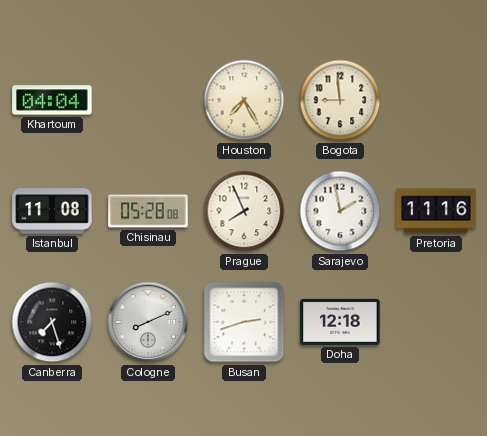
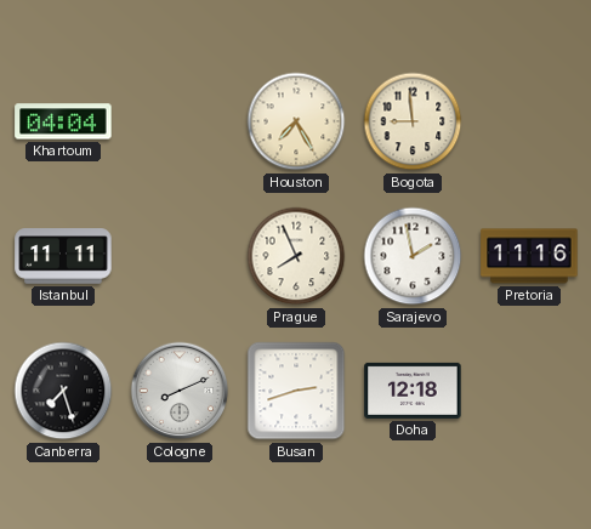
Istanbul: 11:08 -> 11:11
Chisinau: 05:28 -> none
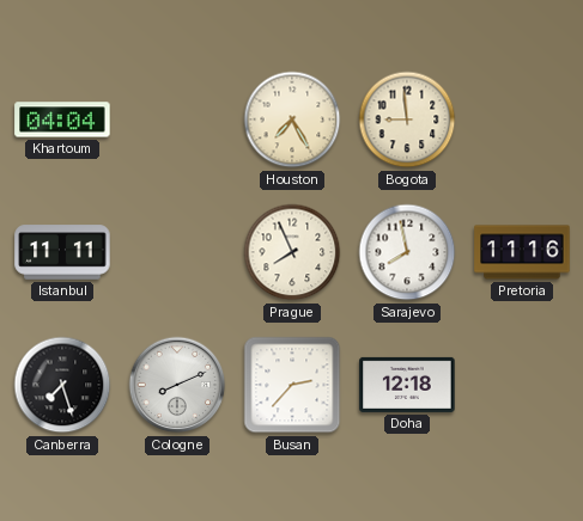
Sarajevo: 1:58 -> 7:58
Busan: 2:42 -> 2:37
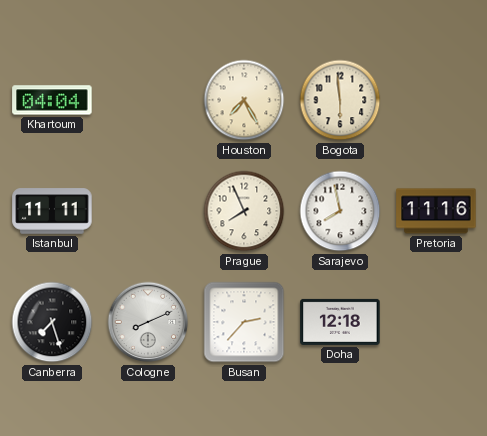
Bogota: 8:59 -> 5:59
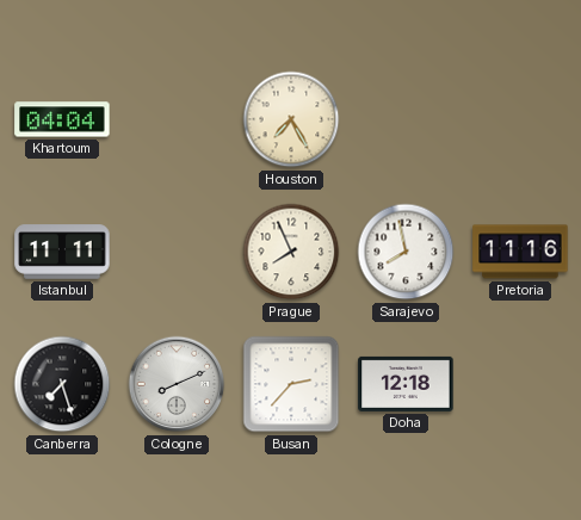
Bogota: 5:59 -> none
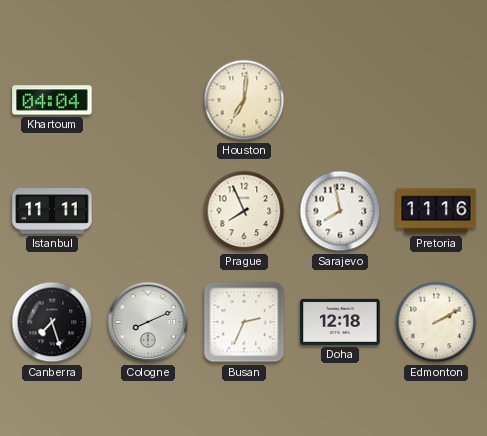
Houston: 7:25 -> 7:01
Busan: 2:37 -> 2:34
Edmonton: none -> 2:10
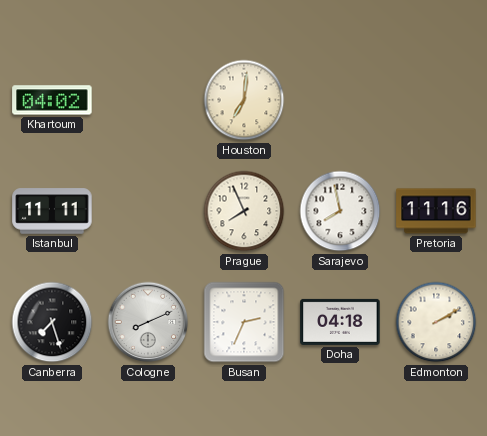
Khartoum: 04:04 -> 04:02
Doha: 12:18 -> 04:18
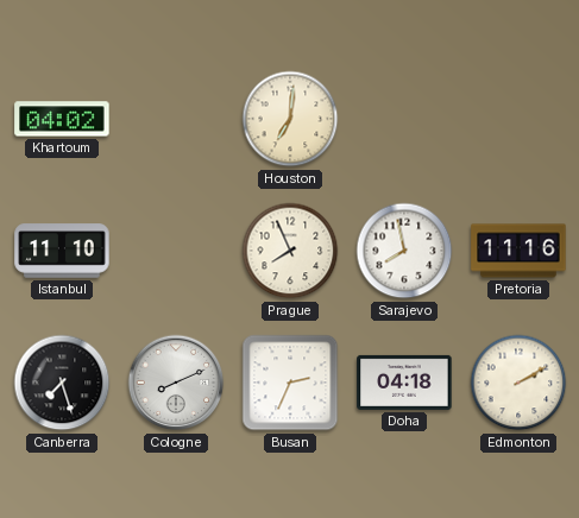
Istanbul: 11:11 -> 11:10
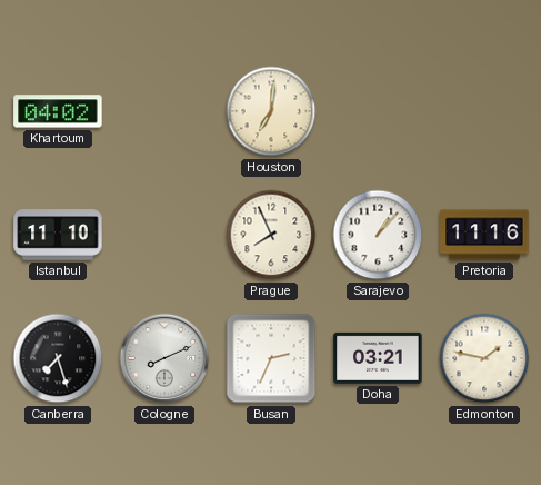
Sarajevo: 7:58 -> 1:07
Doha: 04:18 -> 03:21
Edmonton: 2:10 -> 1:47
